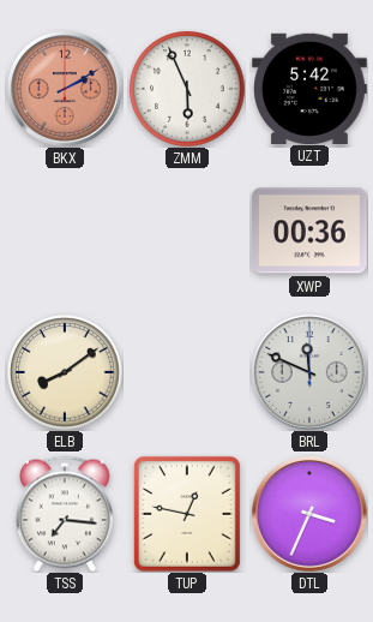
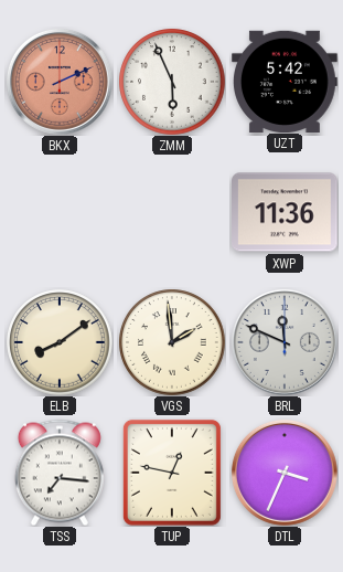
BKX: 2:10 -> 2:11
XWP: 00:36 -> 11:36
VGS: none -> 1:59
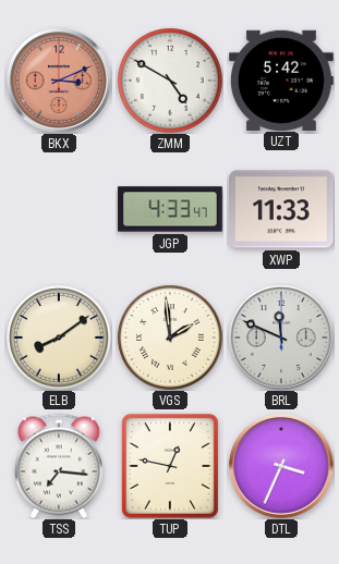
BKX: 2:11 -> 3:11
ZMM: 5:56 -> 4:50
JGP: none -> 4:33
XWP: 11:36 -> 11:33
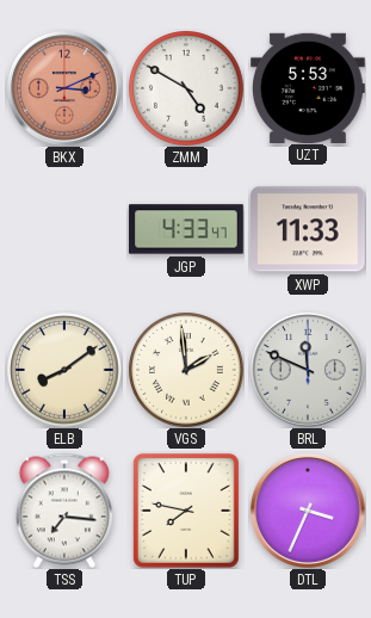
UZT: 5:42 -> 5:53
TUP: 12:47 -> 7:47
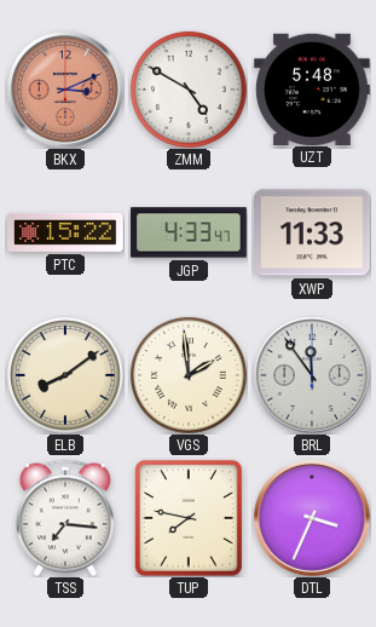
UZT: 5:53 -> 5:48
PTC: none -> 15:22
BRL: 11:49 -> 11:54
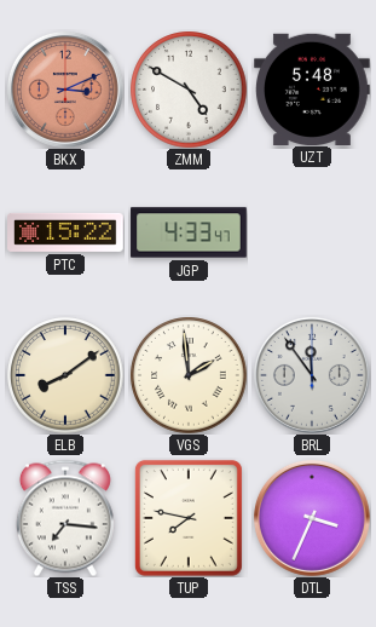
XWP: 11:33 -> none
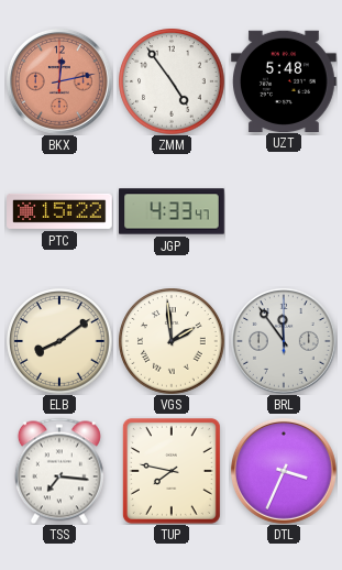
BKX: 3:11 -> 12:13
ZMM: 4:50 -> 4:54
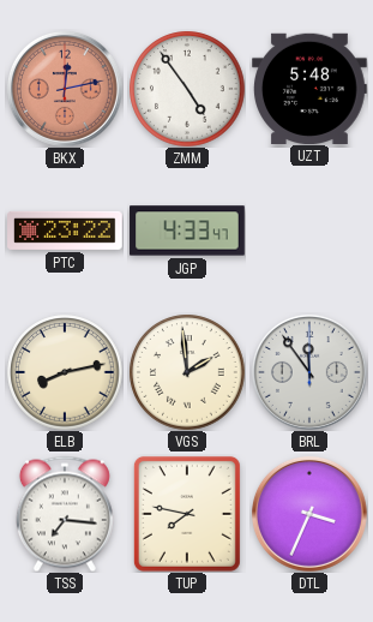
PTC: 15:22 -> 23:22
ELB: 8:09 -> 8:13
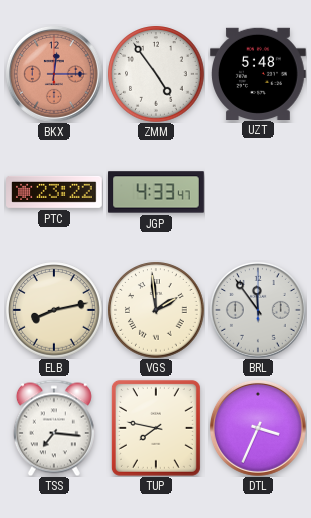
BKX: 12:13 -> 12:15
